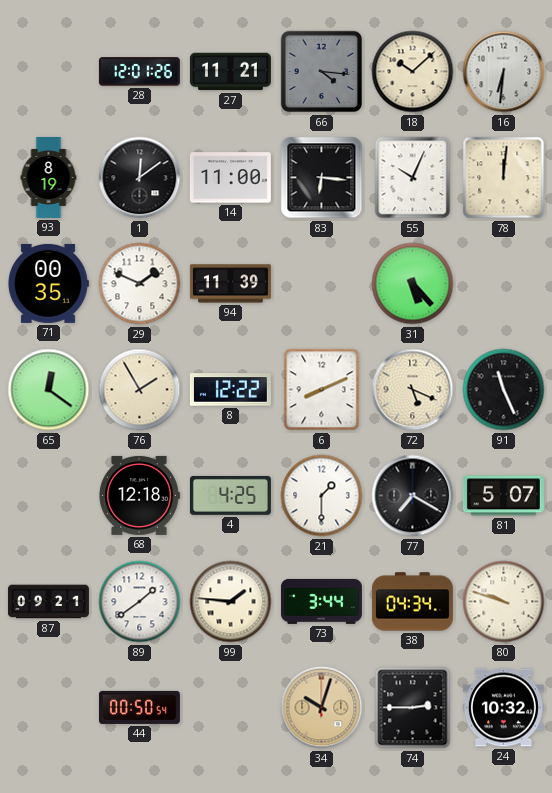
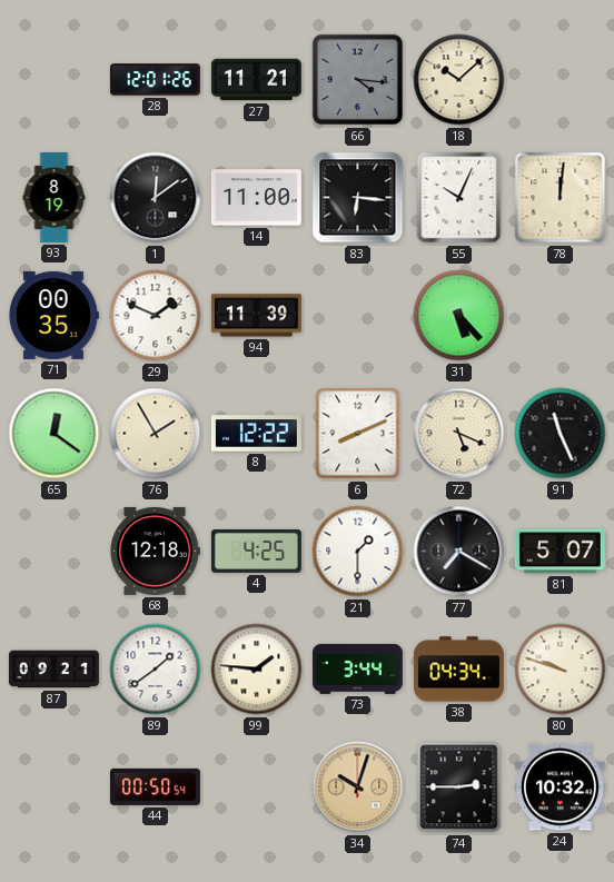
16: 6:31 -> none
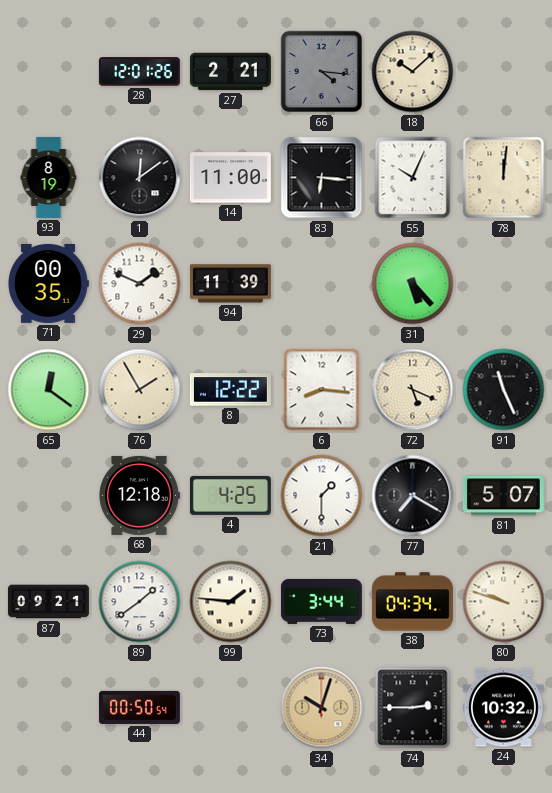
27: 11:21 -> 2:21
6: 8:11 -> 8:16
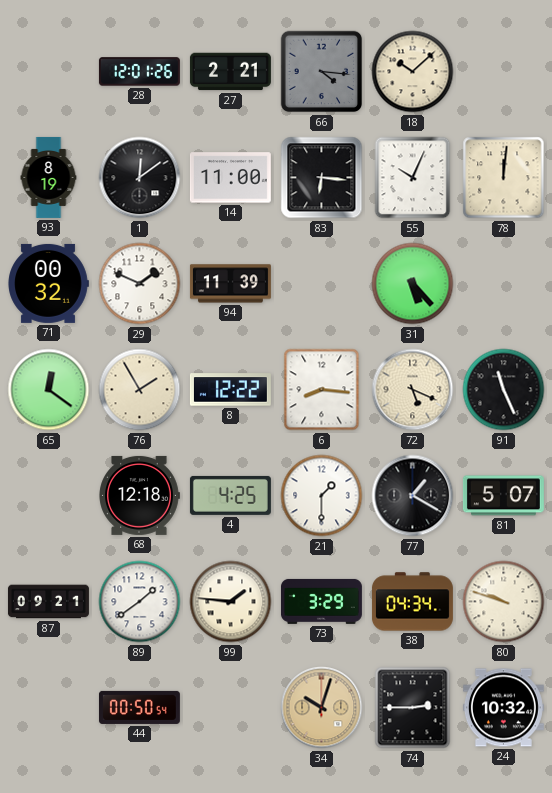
71: 00:35 -> 00:32
77: 7:20 -> 1:20
73: 3:44 -> 3:29
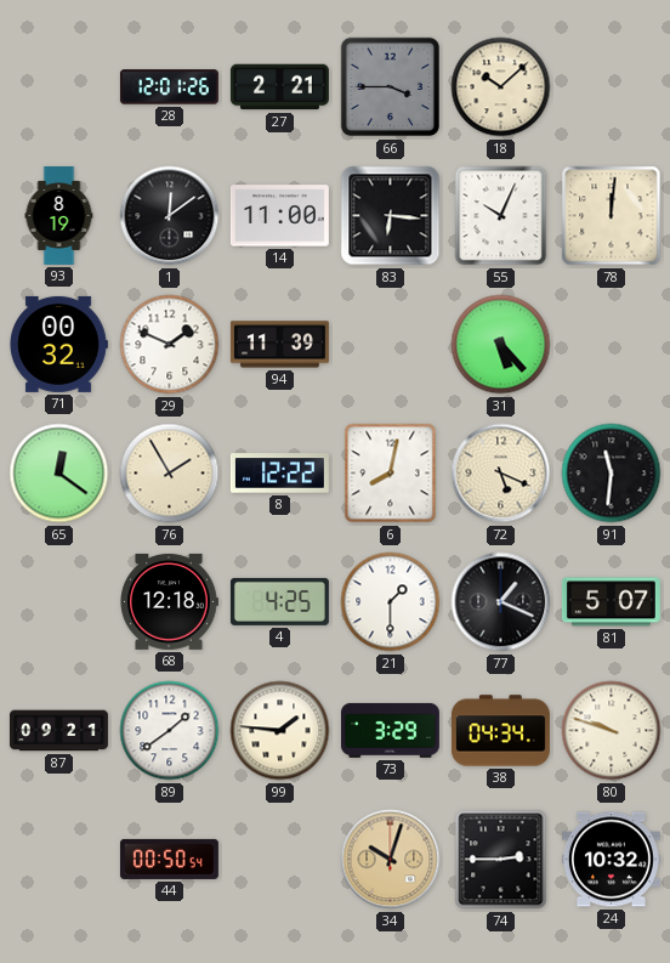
66: 4:16 -> 3:45
6: 8:16 -> 8:02
91: 11:26 -> 11:31
77: 1:20 -> 1:19
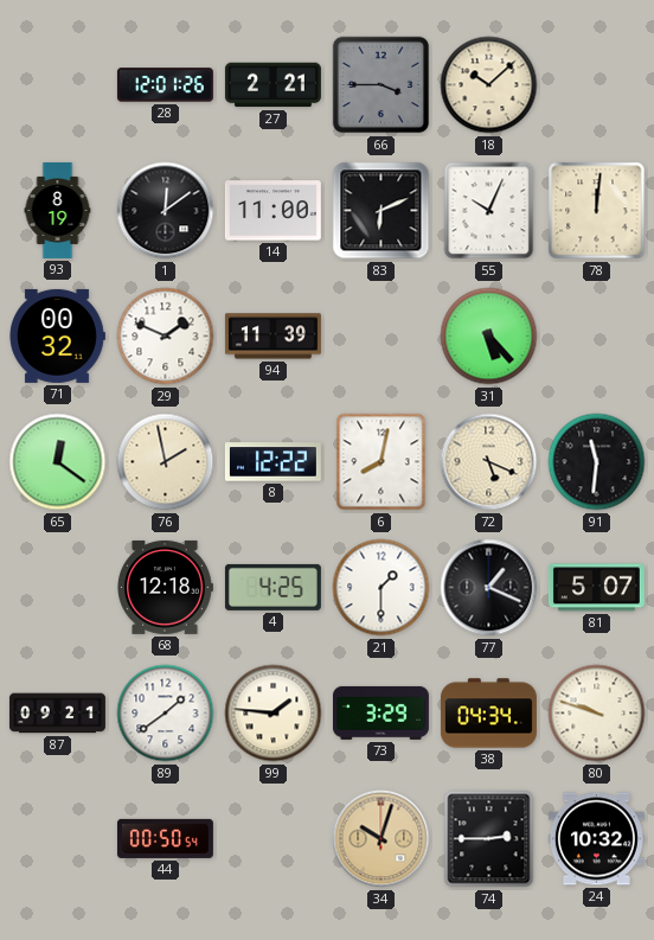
83: 6:16 -> 6:11
76: 1:55 -> 1:58
